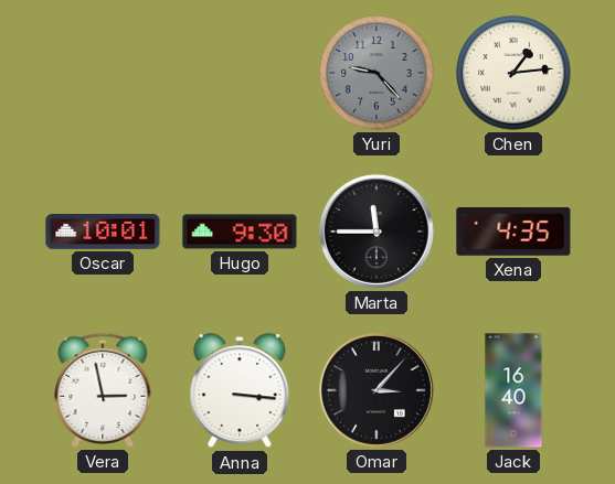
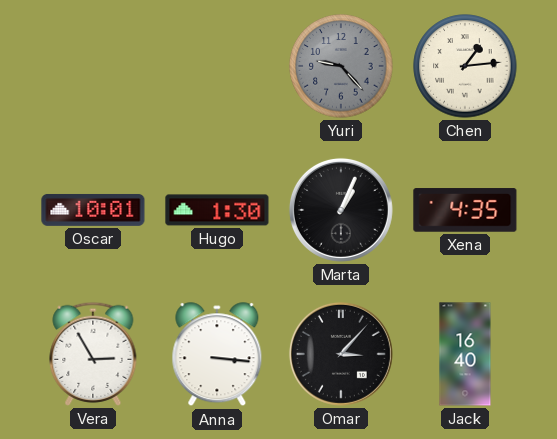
Hugo: 9:30 -> 1:30
Marta: 11:45 -> 1:04
Vera: 2:58 -> 2:55
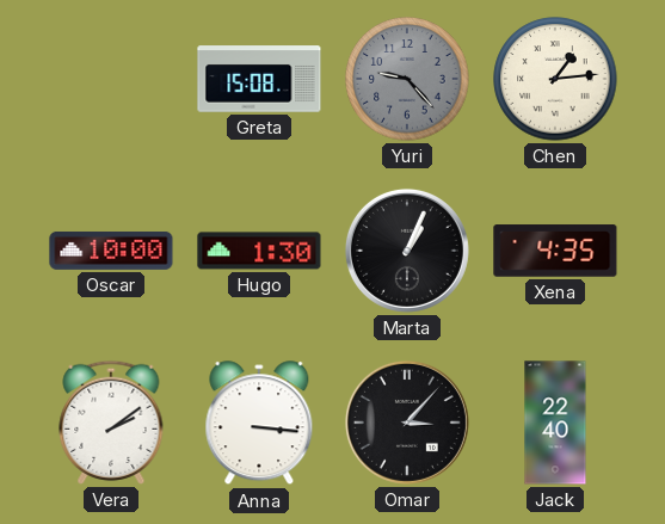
Greta: none -> 15:08
Oscar: 10:01 -> 10:00
Vera: 2:55 -> 2:09
Jack: 16:40 -> 22:40
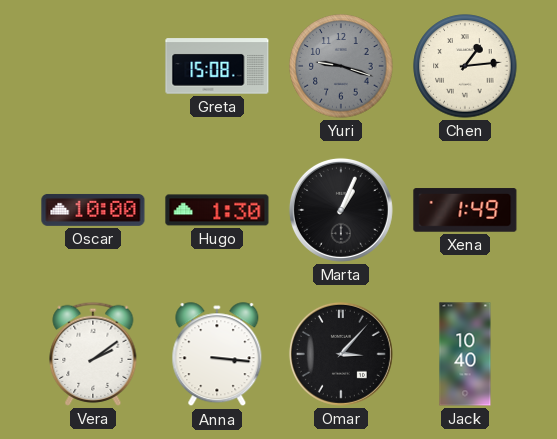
Yuri: 9:23 -> 9:18
Xena: 4:35 -> 1:49
Jack: 22:40 -> 10:40
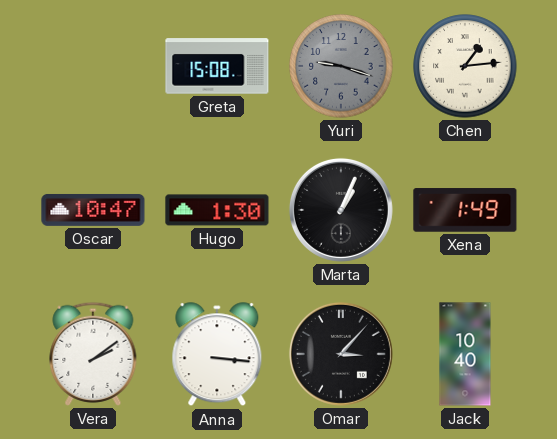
Oscar: 10:00 -> 10:47
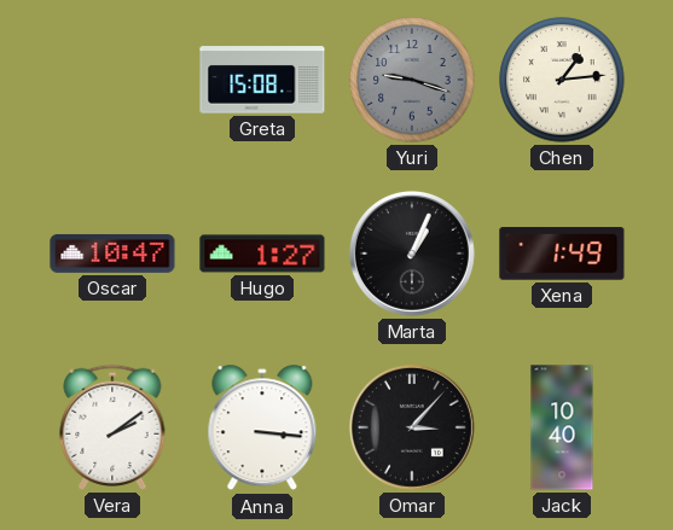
Hugo: 1:30 -> 1:27
